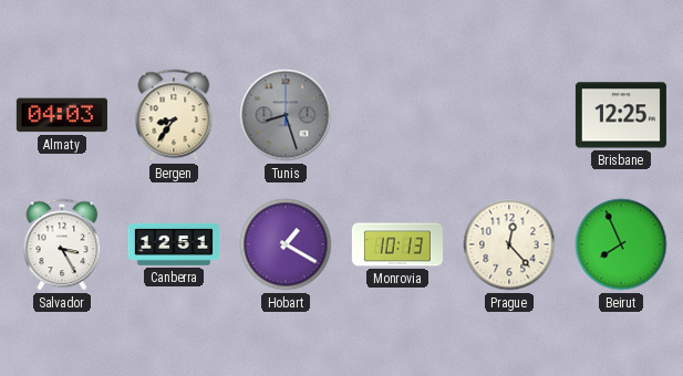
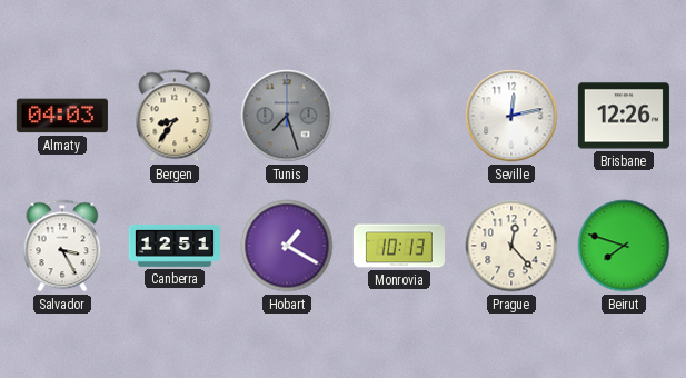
Tunis: 8:27 -> 7:27
Seville: none -> 12:13
Brisbane: 12:25 -> 12:26
Beirut: 7:56 -> 7:48
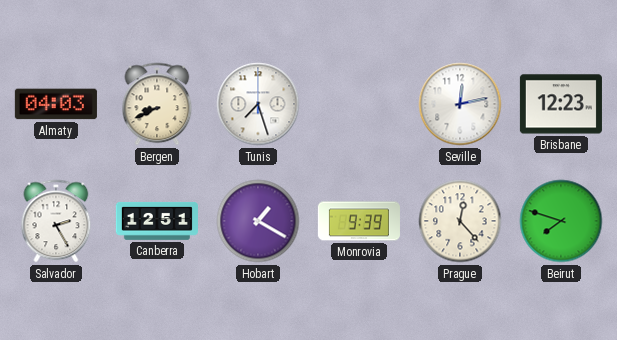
Bergen: 8:36 -> 8:41
Tunis dial: grey -> white
Brisbane: 12:26 -> 12:23
Salvador: 3:25 -> 2:25
Monrovia: 10:13 -> 9:39
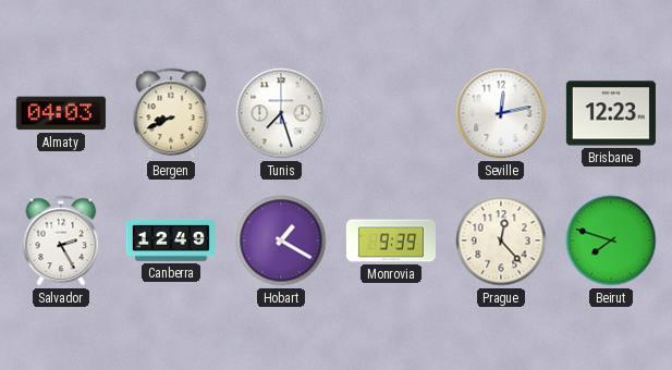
Canberra: 12:51 -> 12:49
